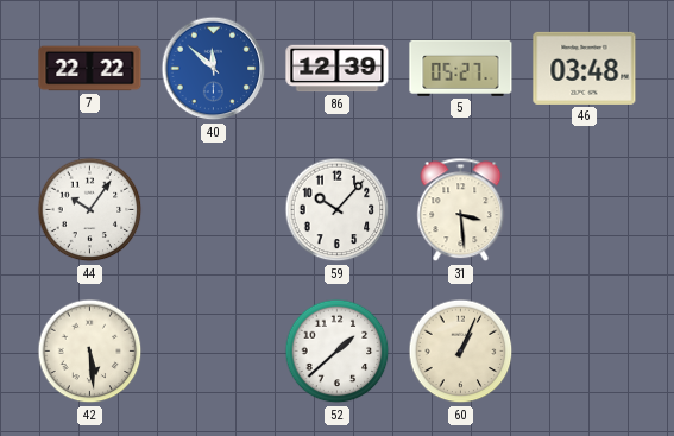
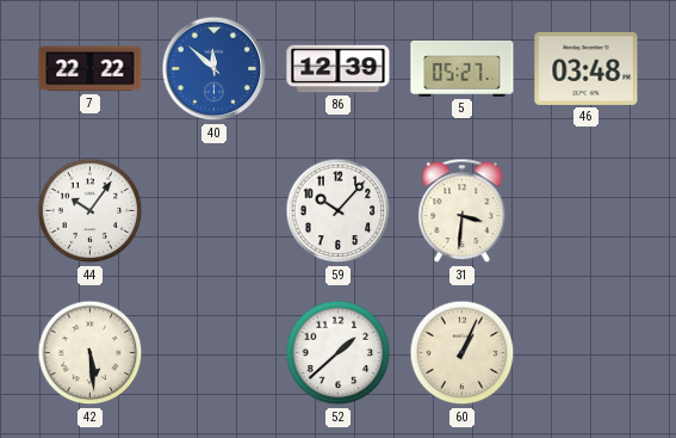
31: 3:29 -> 3:31
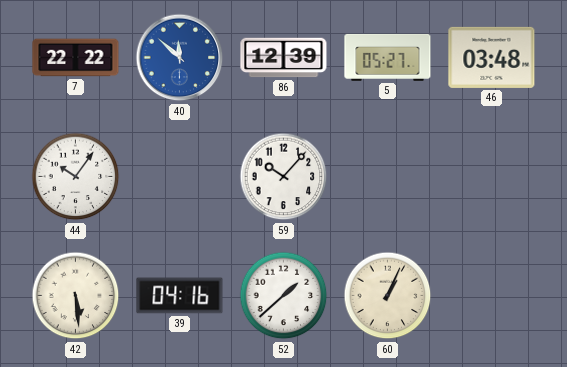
31: 3:31 -> none
39: none -> 04:16
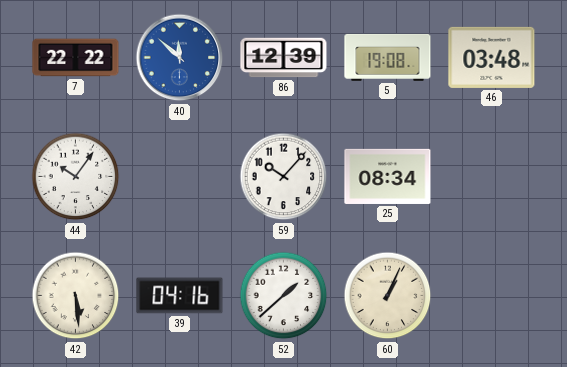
5: 05:27 -> 19:08
25: none -> 08:34
